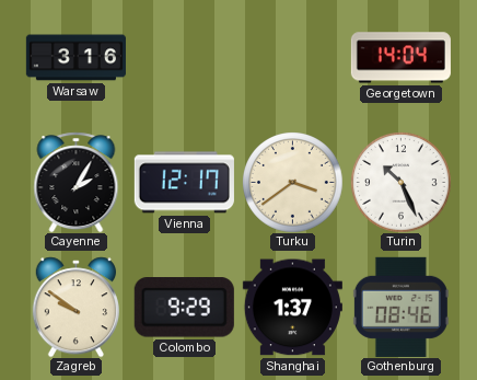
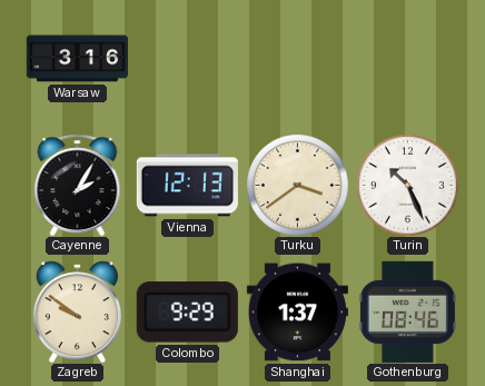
Georgetown: 14:04 -> none
Vienna: 12:17 -> 12:13
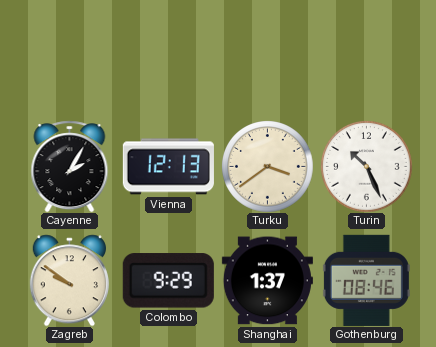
Warsaw: 3:16 -> none
